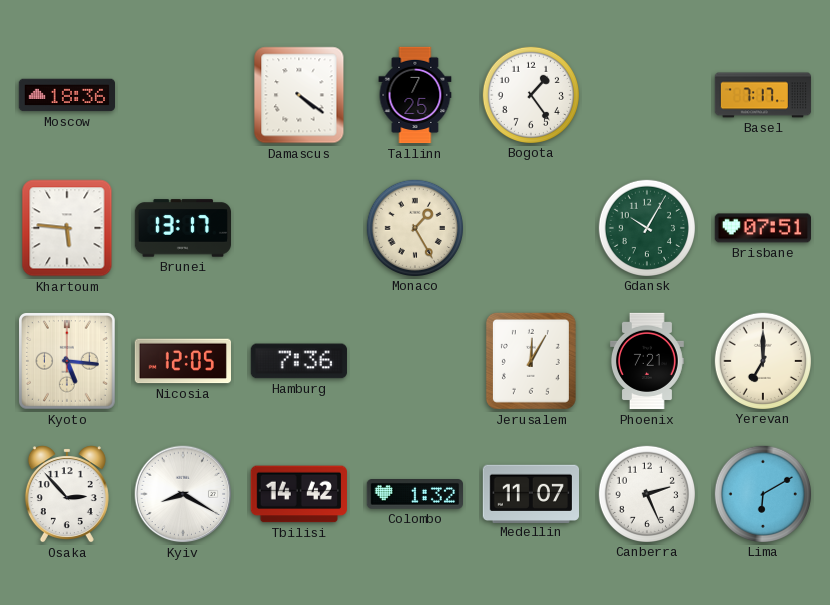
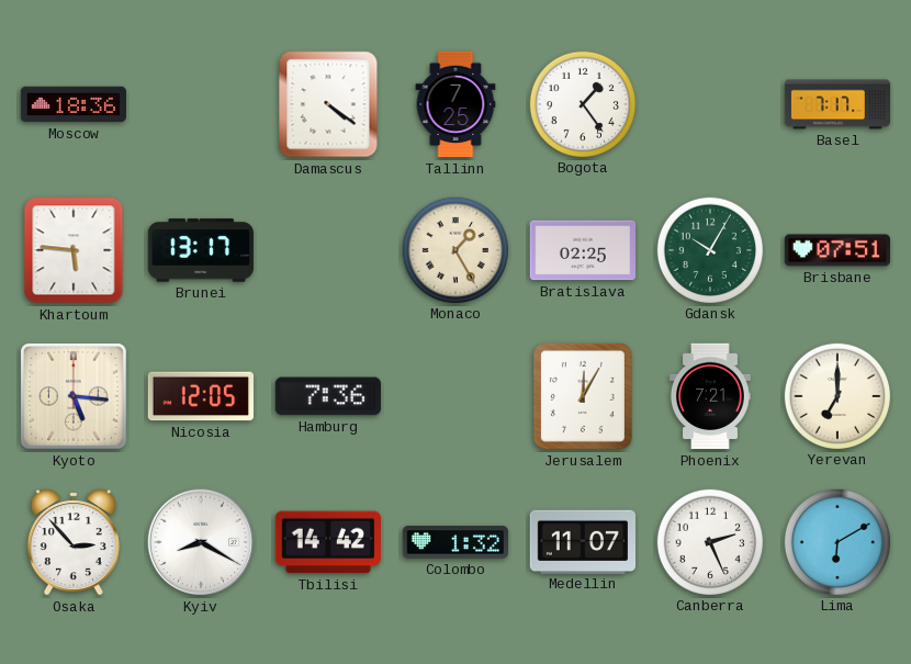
Bratislava: none -> 02:25
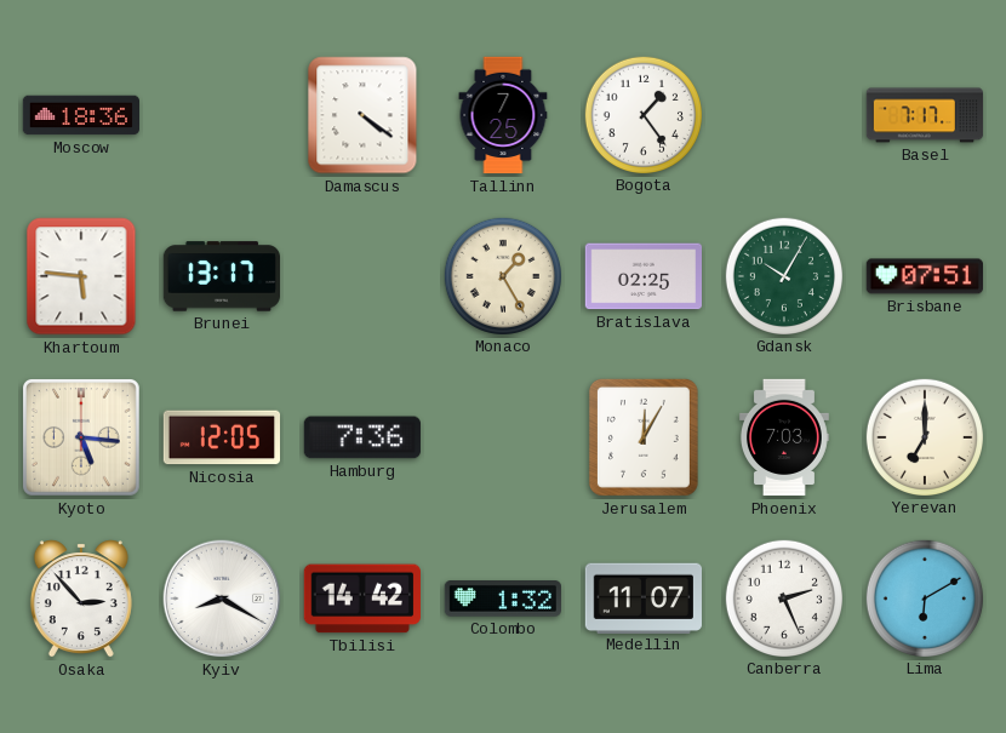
Phoenix: 7:21 -> 7:03
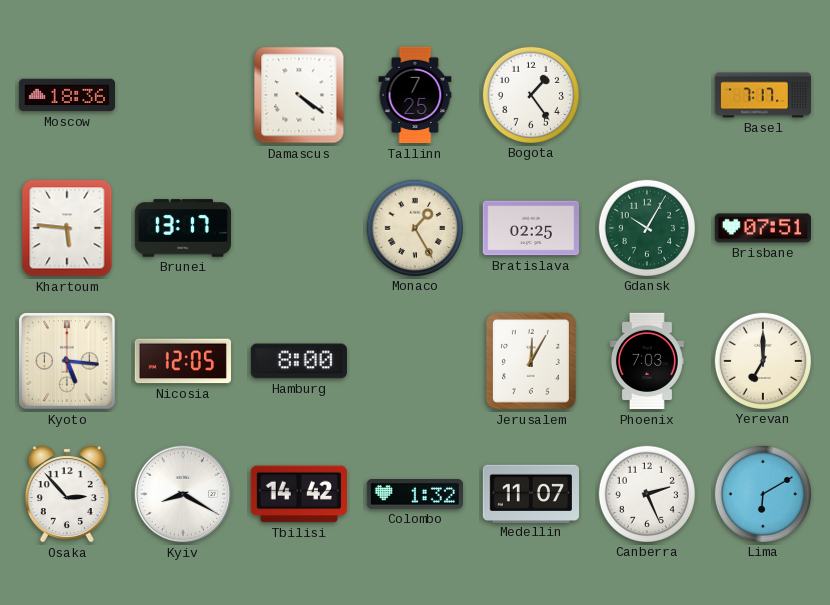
Hamburg: 7:36 -> 8:00
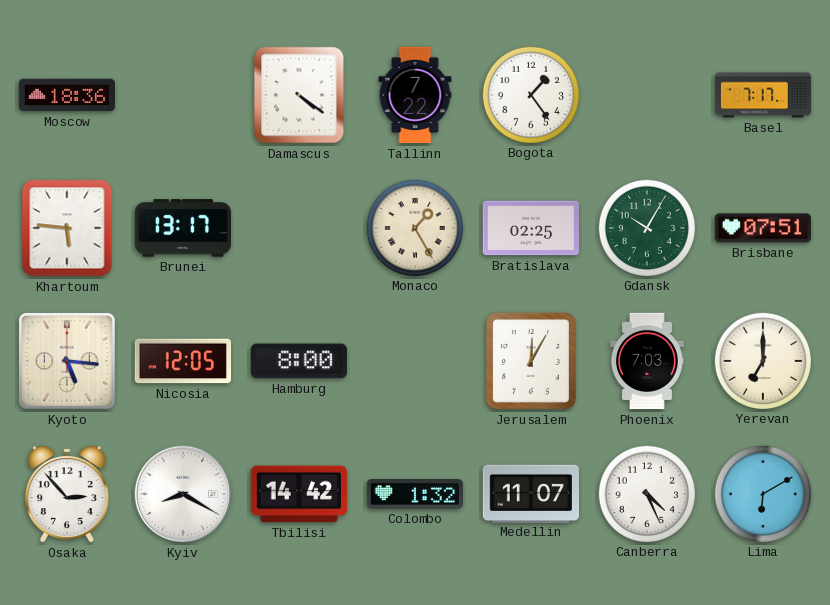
Tallinn: 7:25 -> 7:22
Canberra: 2:26 -> 4:26
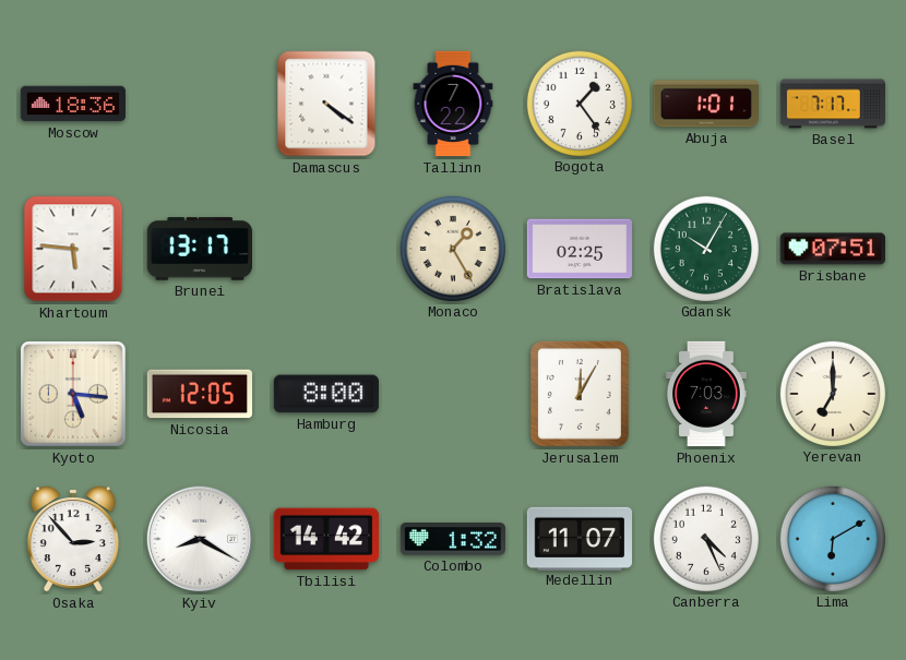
Abuja: none -> 1:01
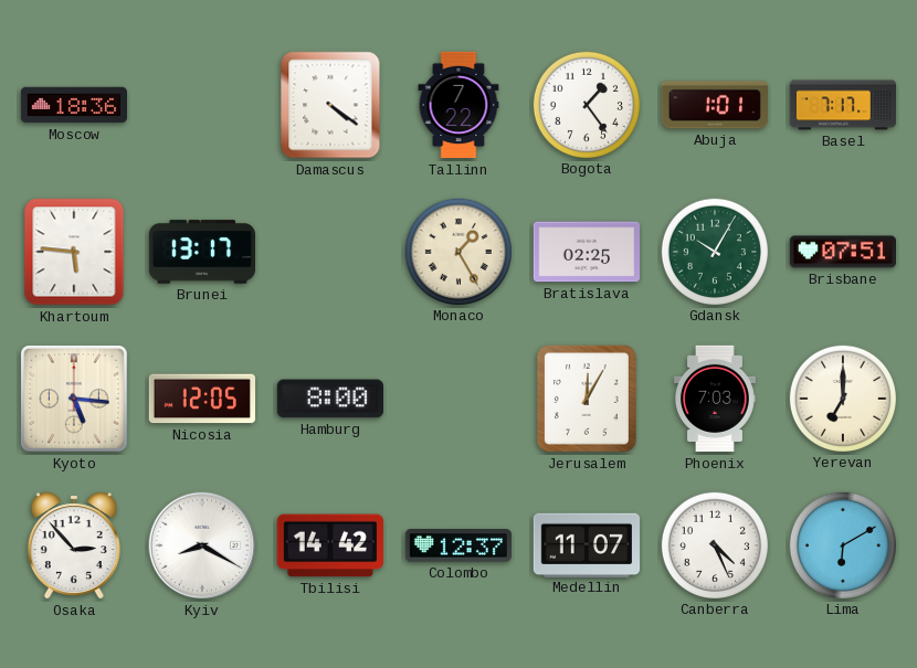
Colombo: 1:32 -> 12:37
